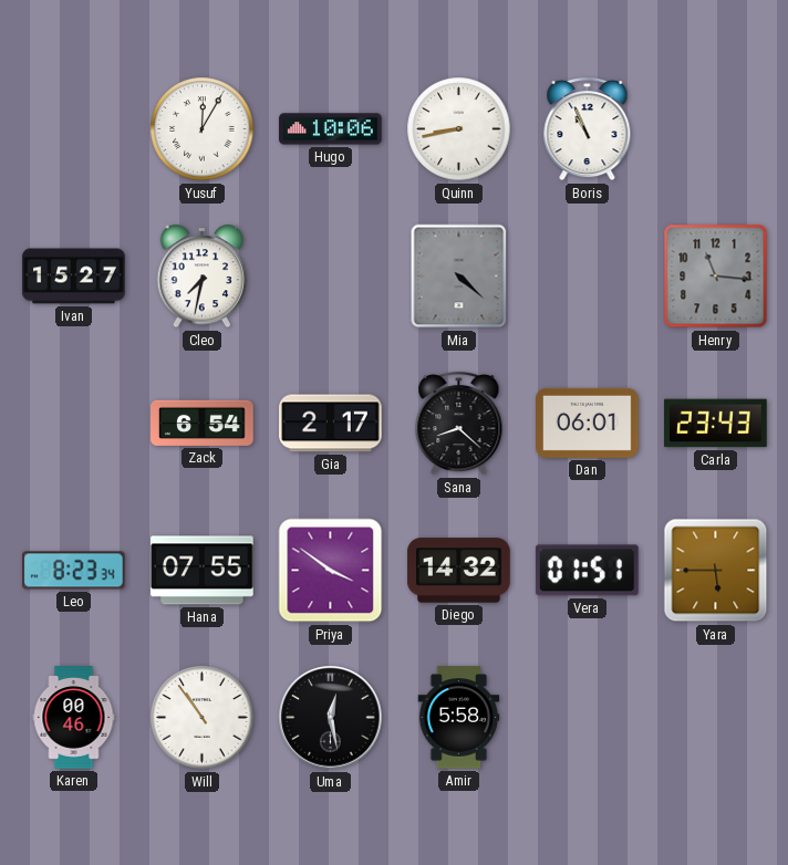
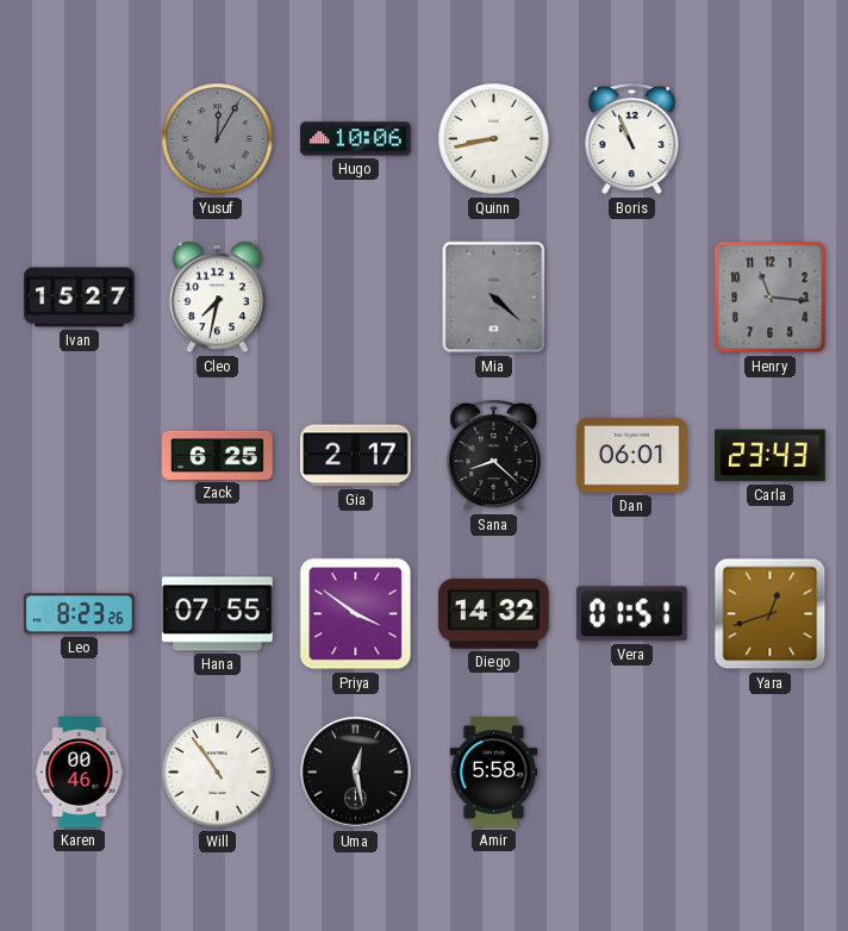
Yusuf dial: white -> grey
Zack: 6:54 -> 6:25
Leo: 8:23:34 -> 8:23:26
Yara: 5:45 -> 12:42
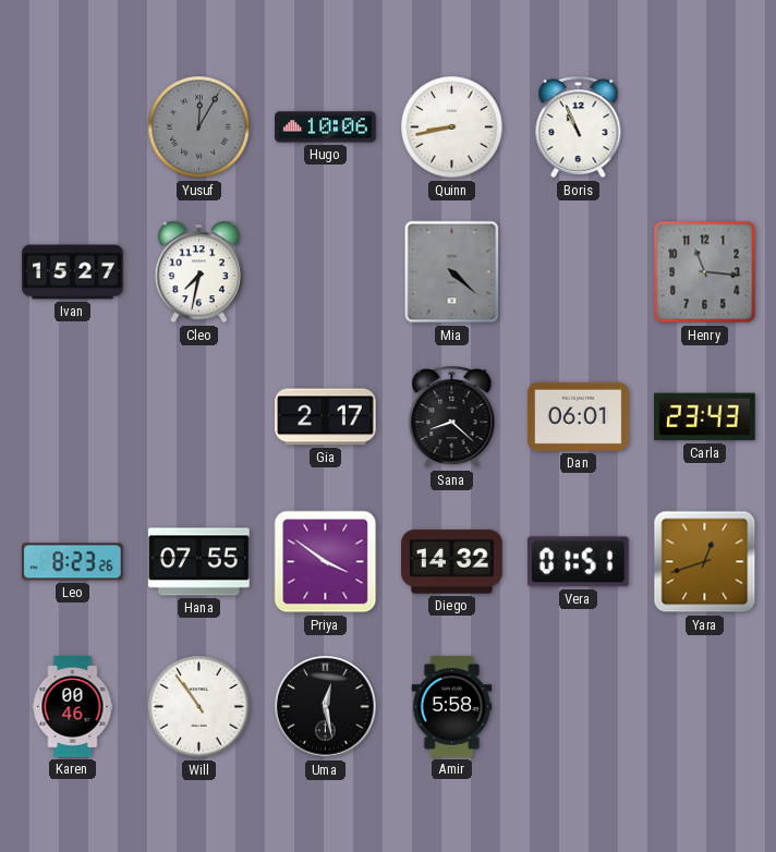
Zack: 6:25 -> none
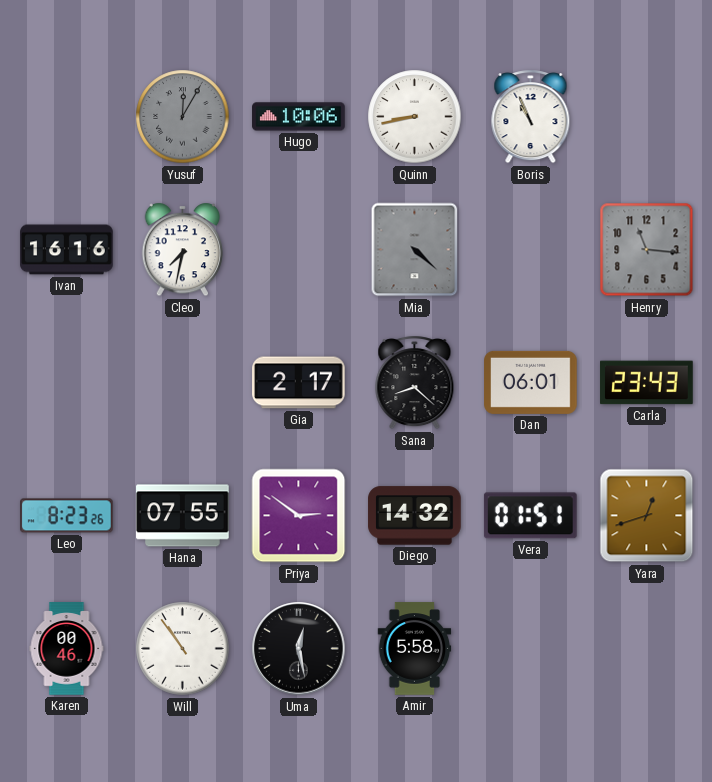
Ivan: 15:27 -> 16:16
Priya: 3:51 -> 2:51
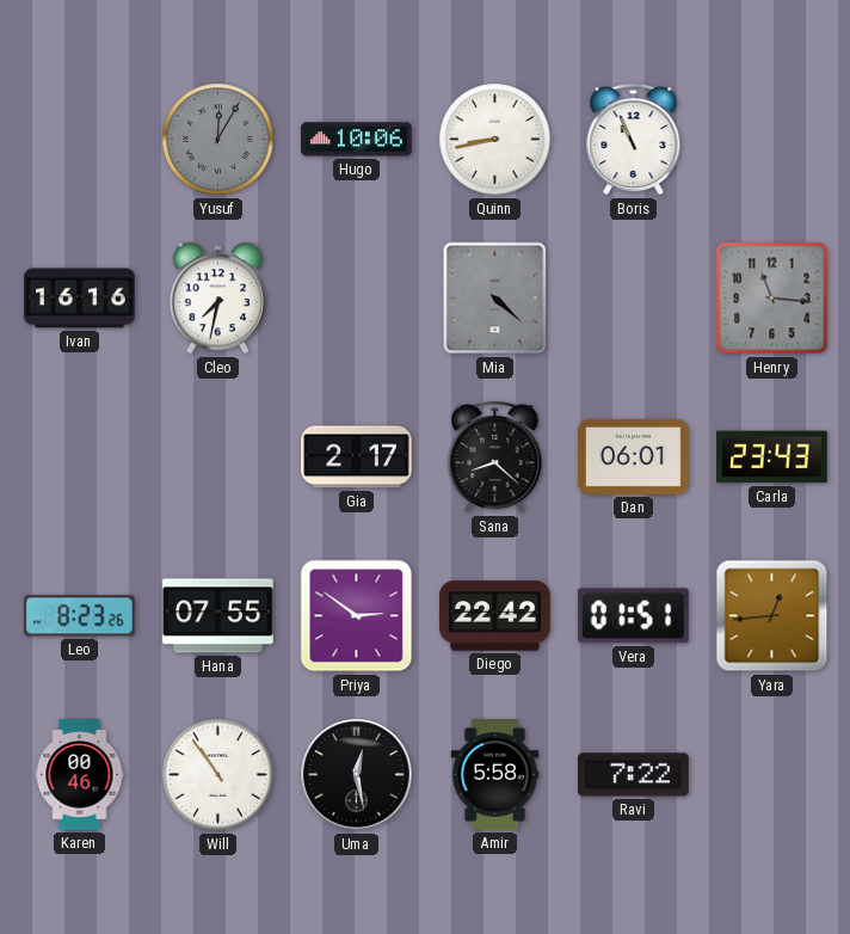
Diego: 14:32 -> 22:42
Yara: 12:42 -> 12:44
Ravi: none -> 7:22
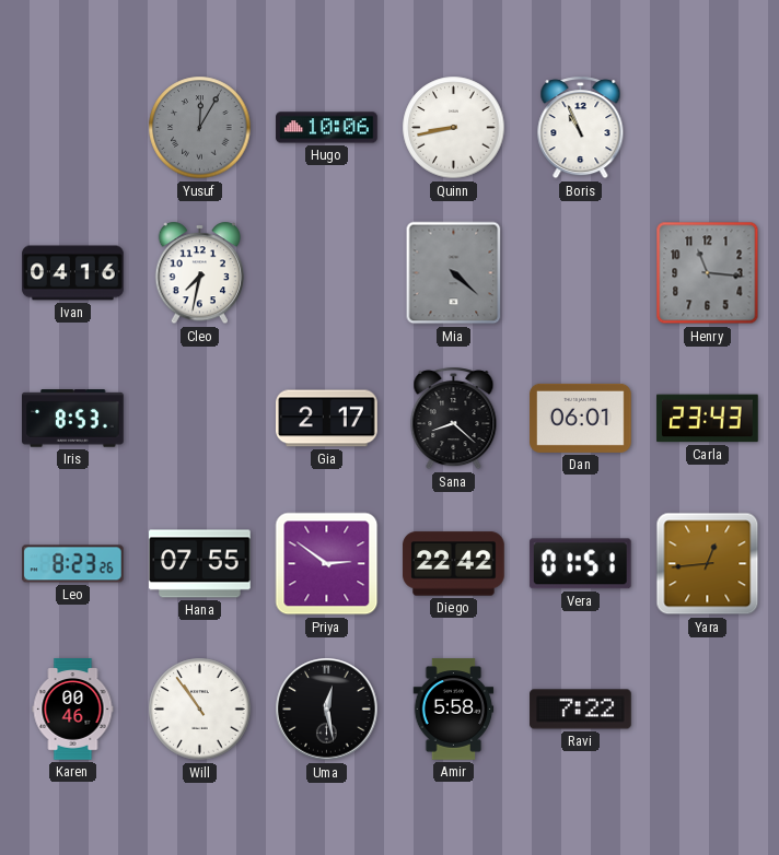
Ivan: 16:16 -> 04:16
Iris: none -> 8:53
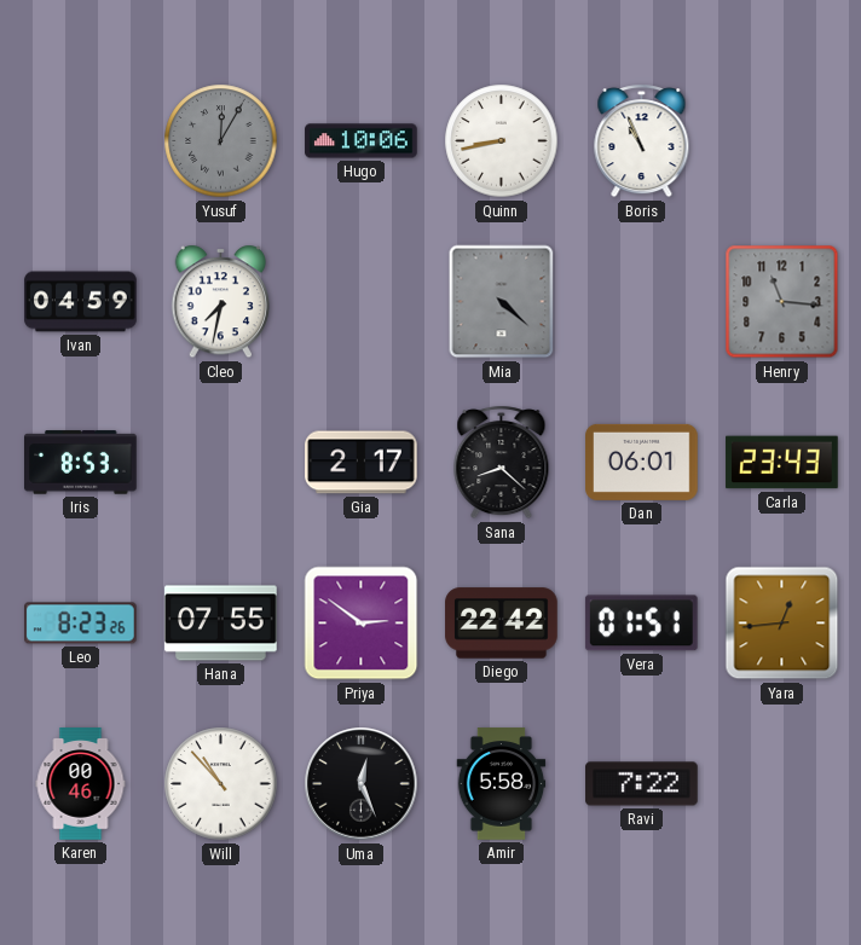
Ivan: 04:16 -> 04:59
Will: 10:54 -> 10:53
Uma: 12:28 -> 12:26
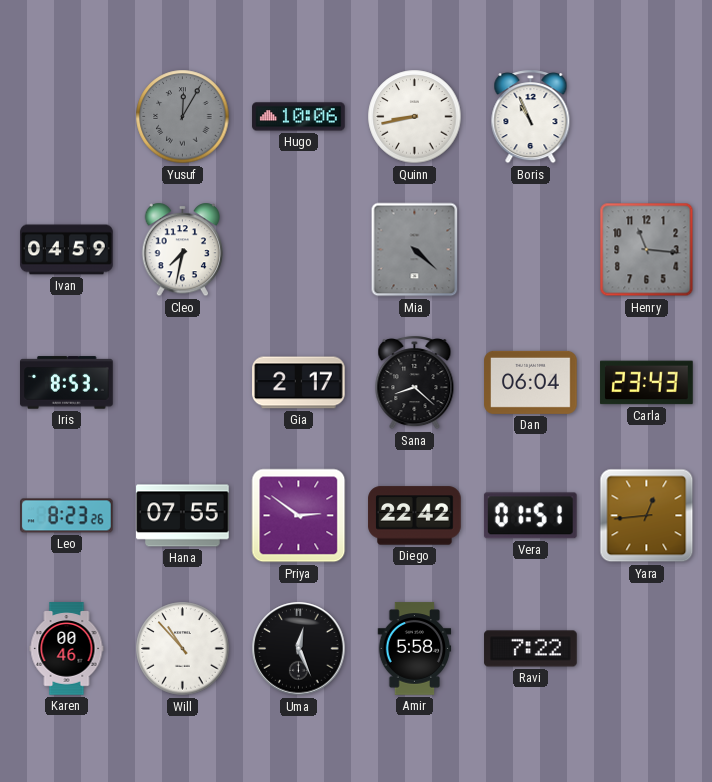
Dan: 06:01 -> 06:04
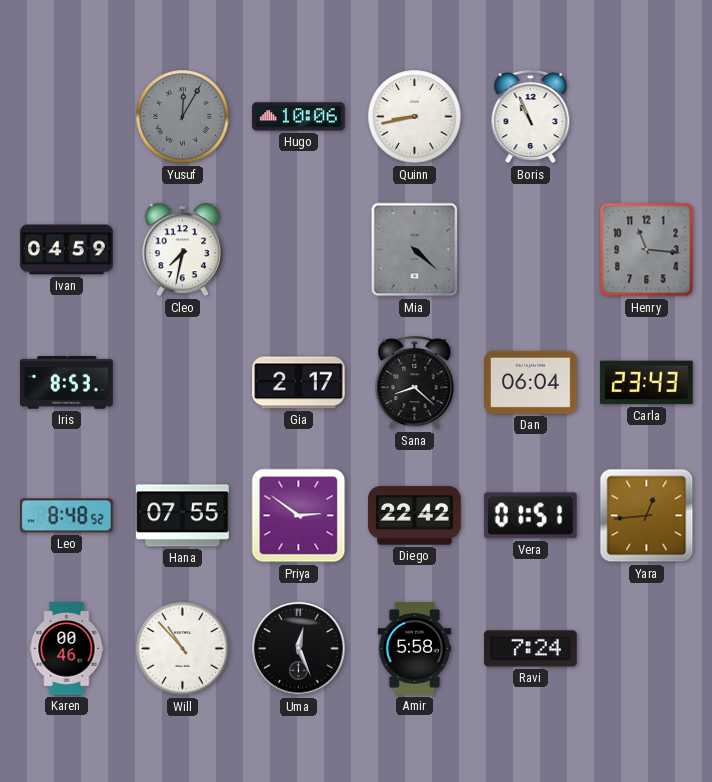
Leo: 8:23 -> 8:48
Ravi: 7:22 -> 7:24
